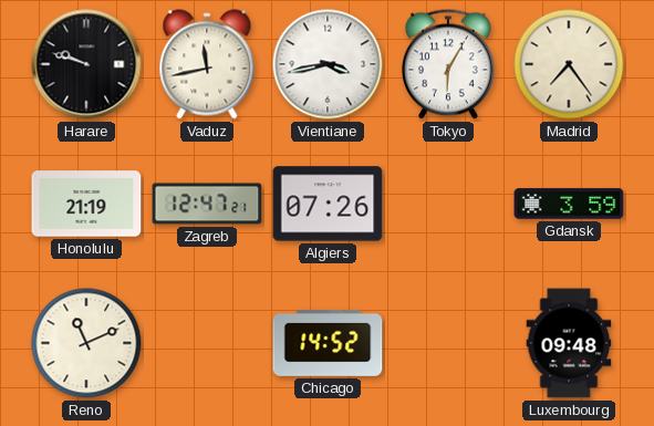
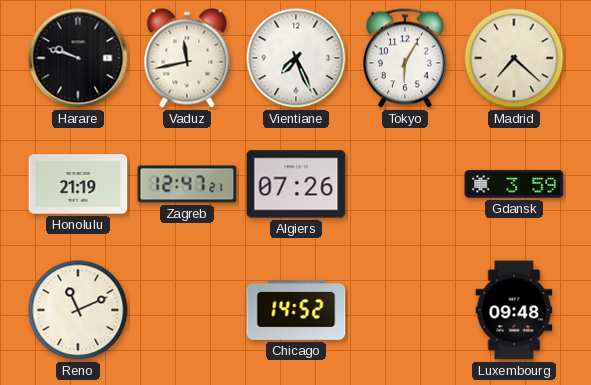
Vientiane: 3:43 -> 7:26
Madrid: 7:24 -> 7:22
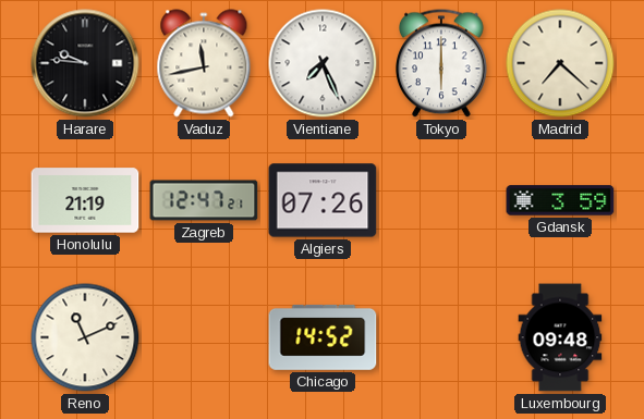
Harare: 9:48 -> 9:46
Tokyo: 6:05 -> 6:00
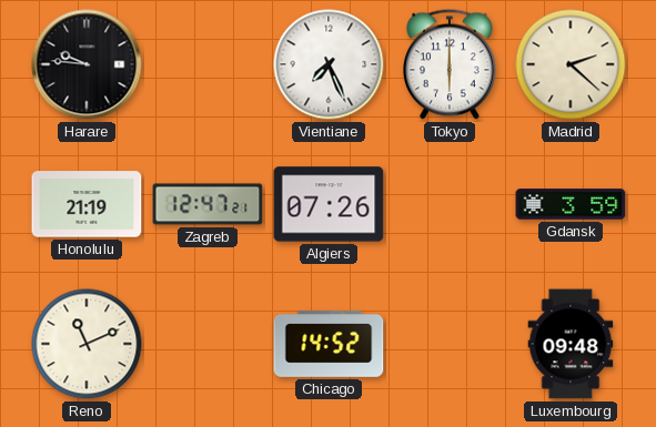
Vaduz: 11:43 -> none
Madrid: 7:22 -> 2:22
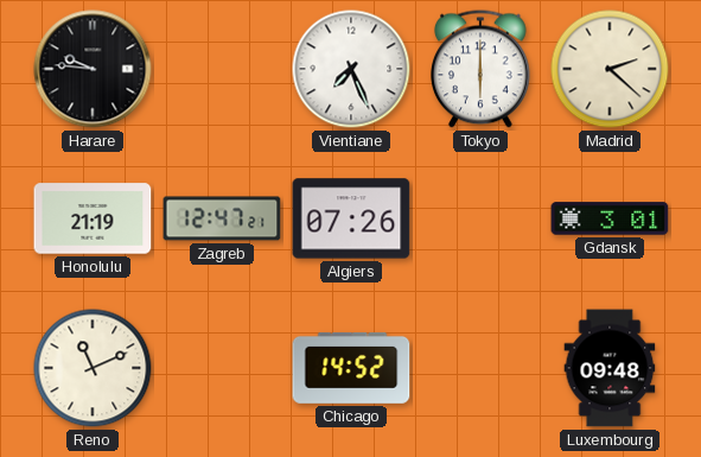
Gdansk: 3:59 -> 3:01
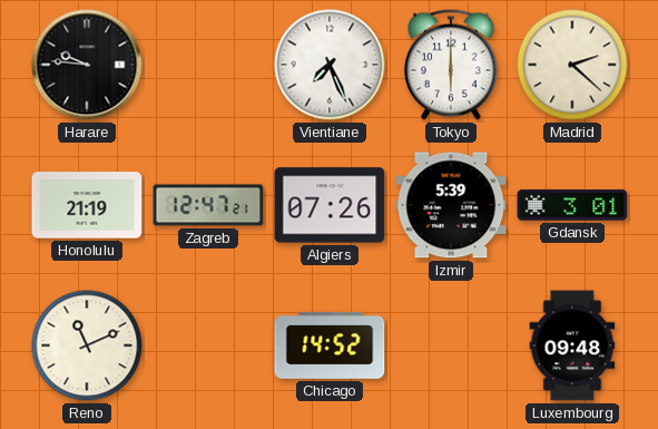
Izmir: none -> 5:39
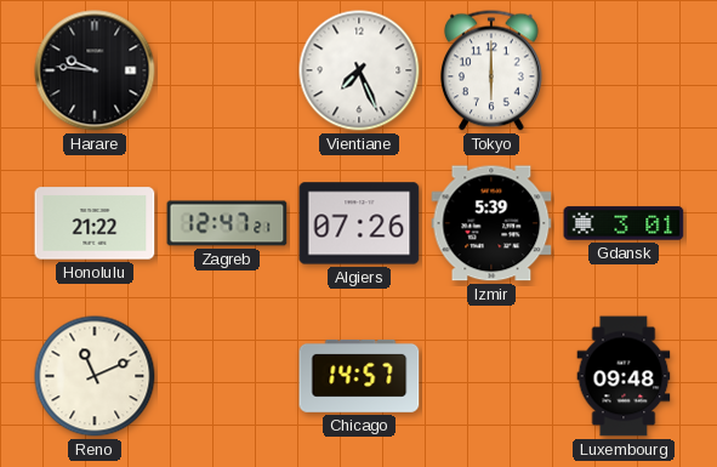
Madrid: 2:22 -> none
Honolulu: 21:19 -> 21:22
Chicago: 14:52 -> 14:57
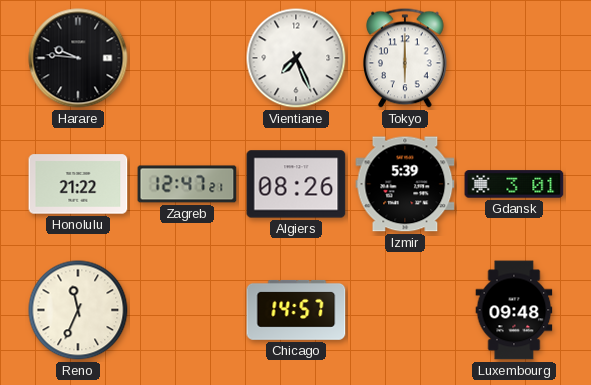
Algiers: 07:26 -> 08:26
Reno: 11:11 -> 11:34
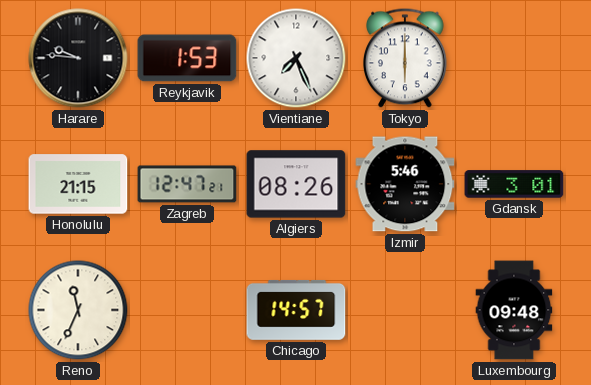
Reykjavik: none -> 1:53
Honolulu: 21:22 -> 21:15
Izmir: 5:39 -> 5:46
